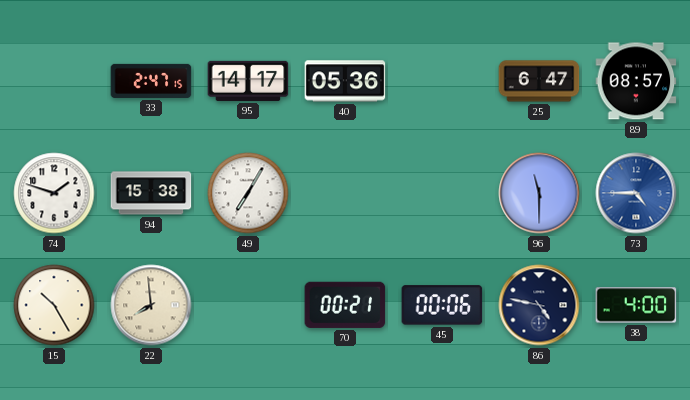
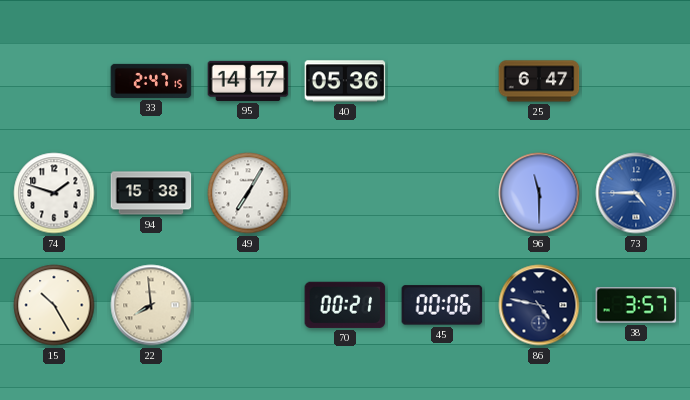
89: 08:57 -> none
38: 4:00 -> 3:57
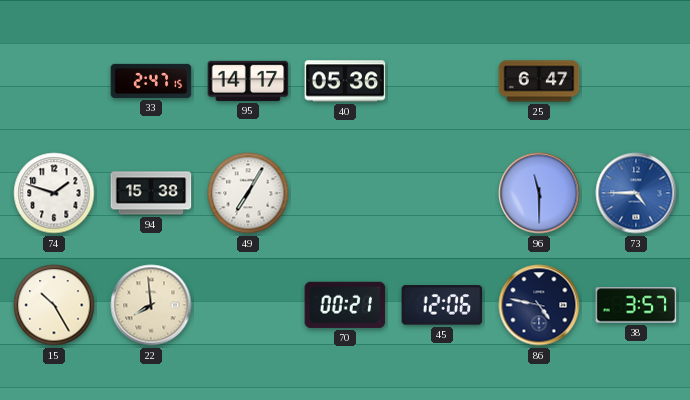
45: 00:06 -> 12:06
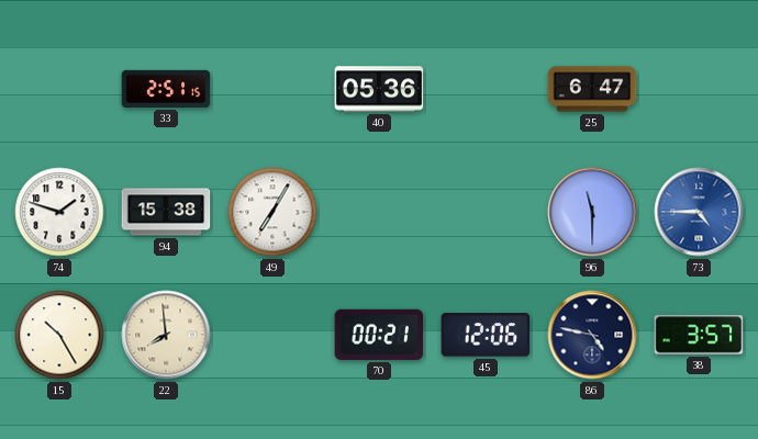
33: 2:47 -> 2:51
95: 14:17 -> none
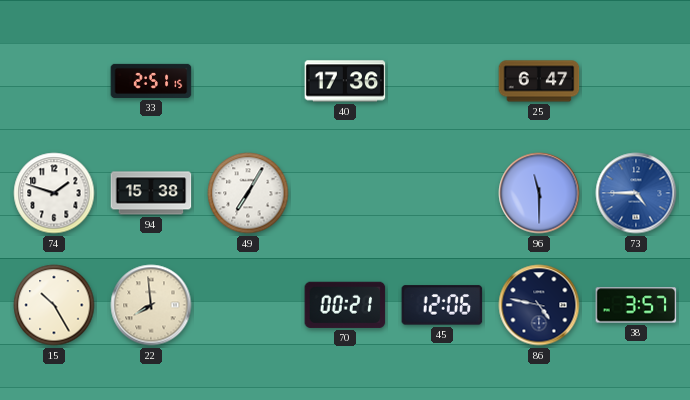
40: 05:36 -> 17:36
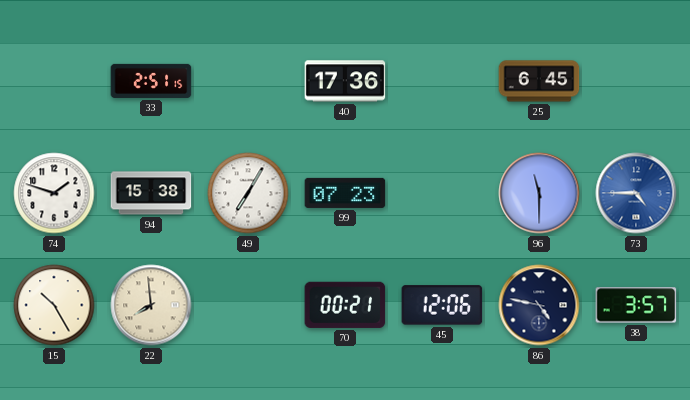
25: 6:47 -> 6:45
99: none -> 07:23
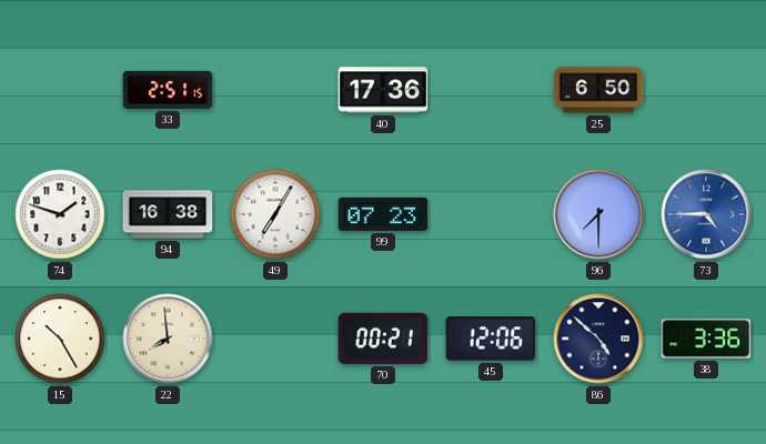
25: 6:45 -> 6:50
94: 15:38 -> 16:38
96: 11:30 -> 7:30
86: 4:47 -> 4:52
38: 3:57 -> 3:36
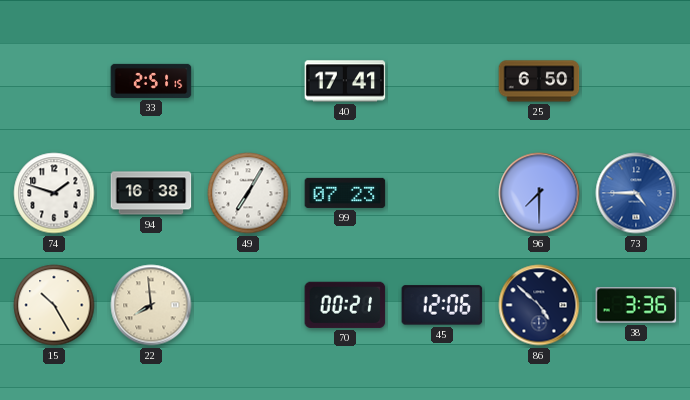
40: 17:36 -> 17:41
